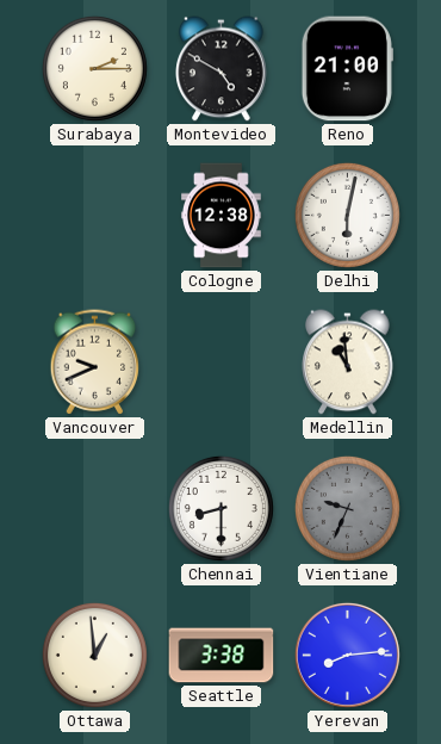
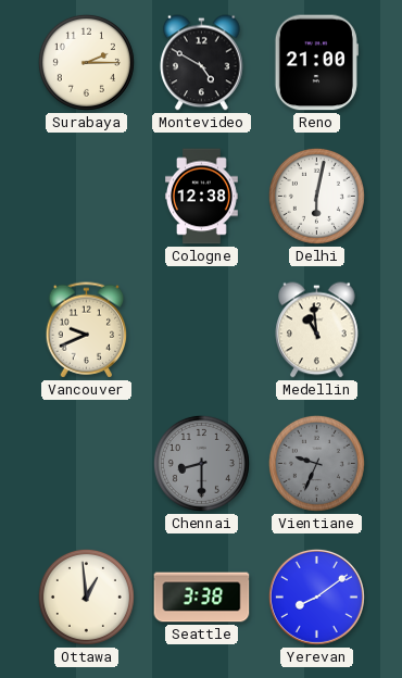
Chennai dial: white -> grey
Yerevan: 8:14 -> 8:09
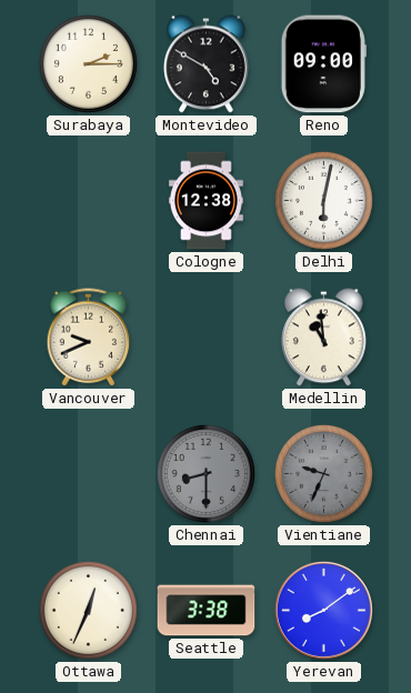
Reno: 21:00 -> 09:00
Ottawa: 12:59 -> 12:34
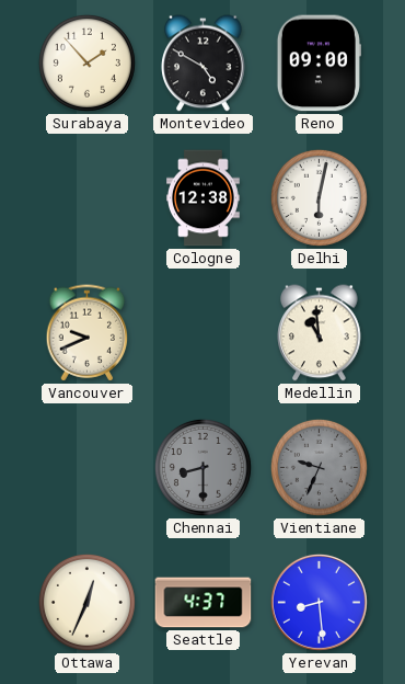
Surabaya: 2:15 -> 1:53
Seattle: 3:38 -> 4:37
Yerevan: 8:09 -> 8:29
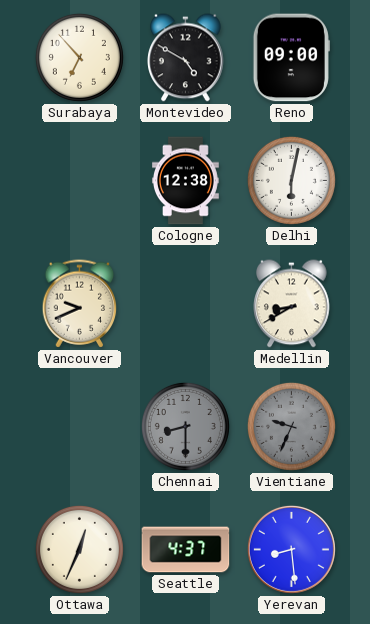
Surabaya: 1:53 -> 6:53
Medellin: 10:59 -> 8:40
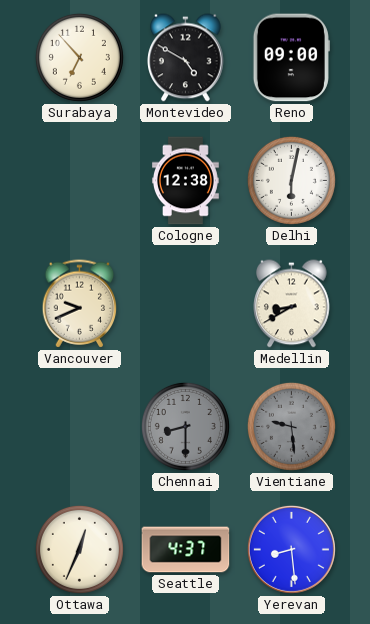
Vientiane: 9:34 -> 9:29
